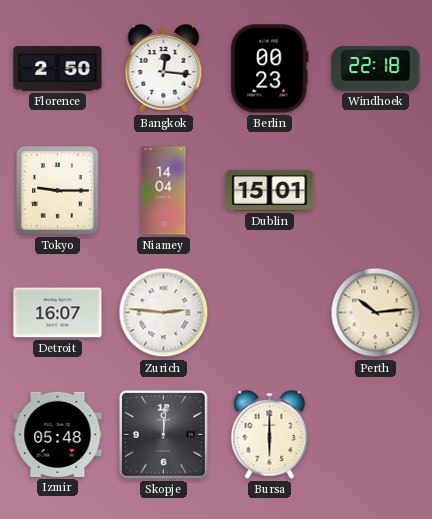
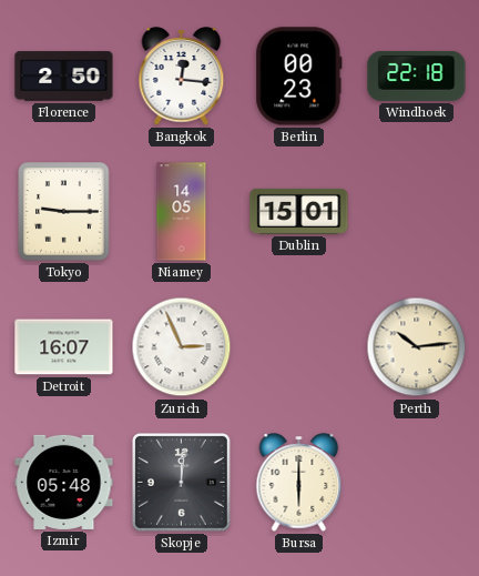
Niamey: 14:04 -> 14:05
Zurich: 2:46 -> 2:56
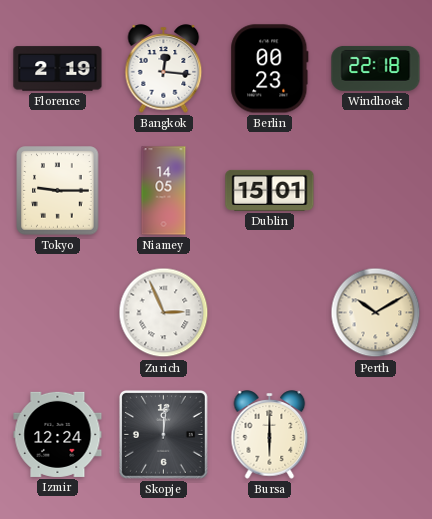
Florence: 2:50 -> 2:19
Detroit: 16:07 -> none
Perth: 10:14 -> 10:10
Izmir: 05:48 -> 12:24
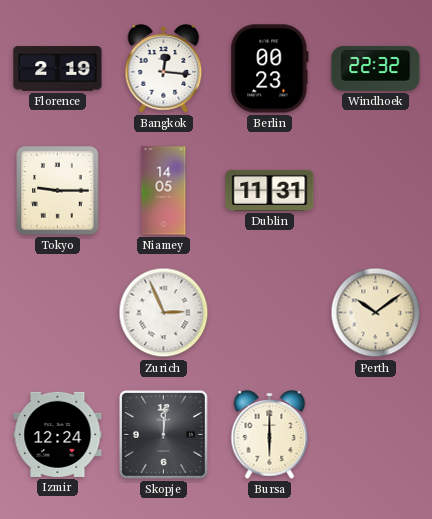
Windhoek: 22:18 -> 22:32
Dublin: 15:01 -> 11:31
Perth: 10:10 -> 10:09
